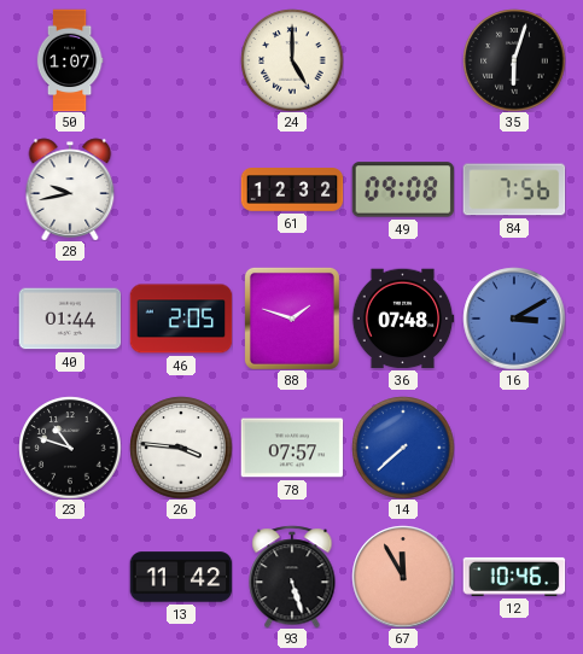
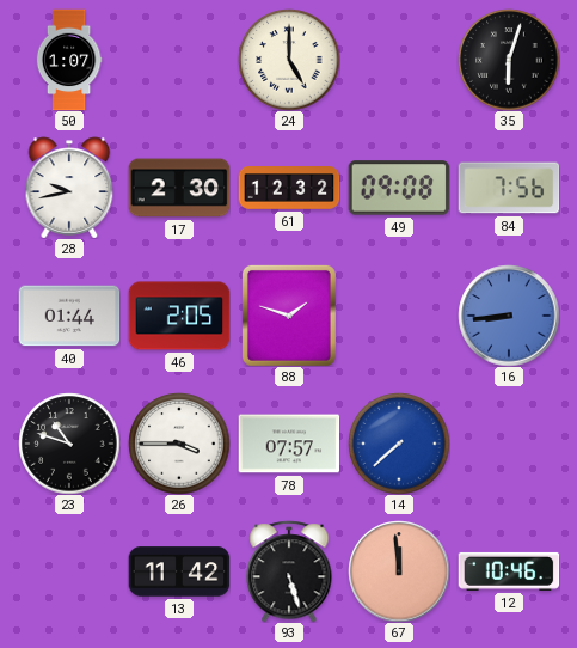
17: none -> 2:30
36: 07:48 -> none
16: 3:10 -> 8:44
26: 3:46 -> 3:45
67: 11:55 -> 11:59
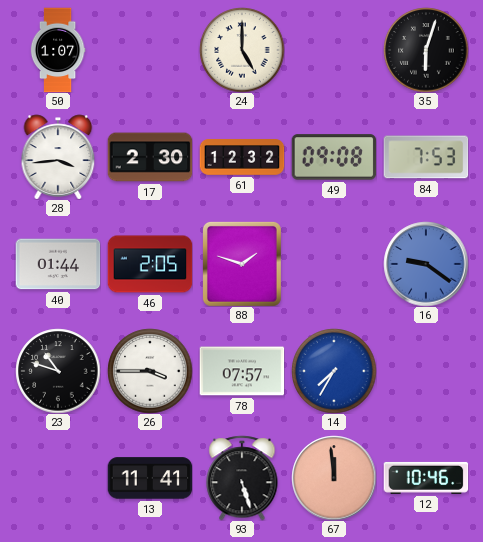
28: 9:43 -> 3:44
84: 7:56 -> 7:53
16: 8:44 -> 9:21
14: 7:38 -> 7:35
13: 11:42 -> 11:41
